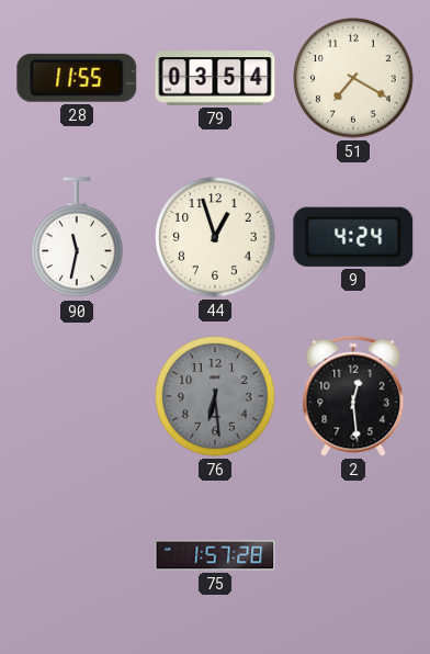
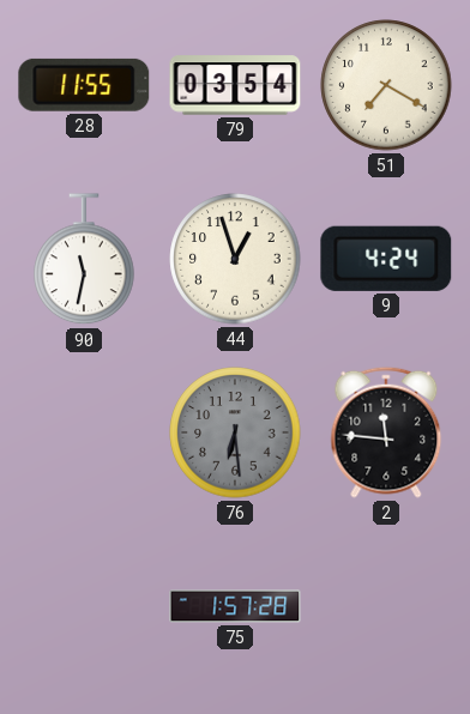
2: 12:29 -> 11:46
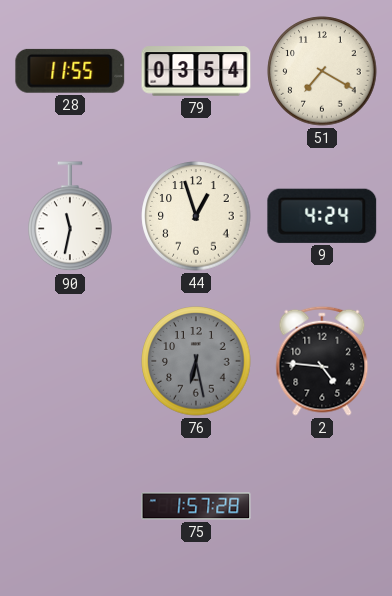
76: 6:29 -> 6:28
2: 11:46 -> 4:46
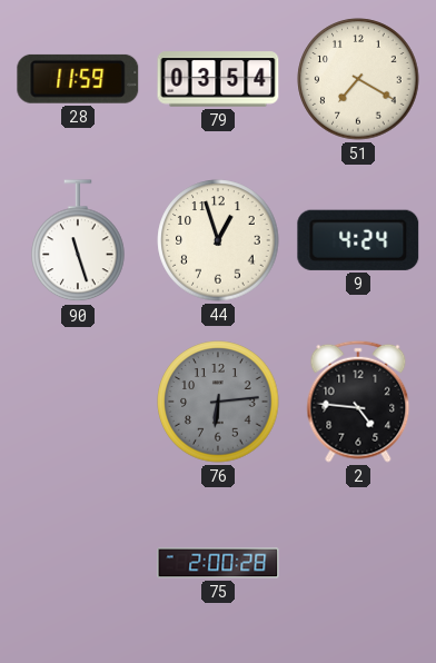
28: 11:55 -> 11:59
90: 11:32 -> 11:27
76: 6:28 -> 6:14
75: 1:57 -> 2:00
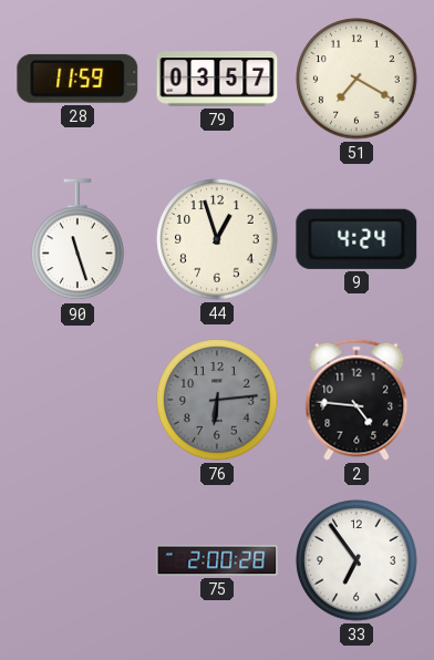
79: 03:54 -> 03:57
33: none -> 6:54
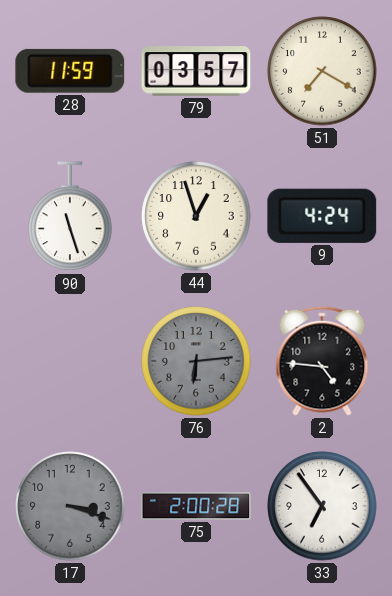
17: none -> 3:18
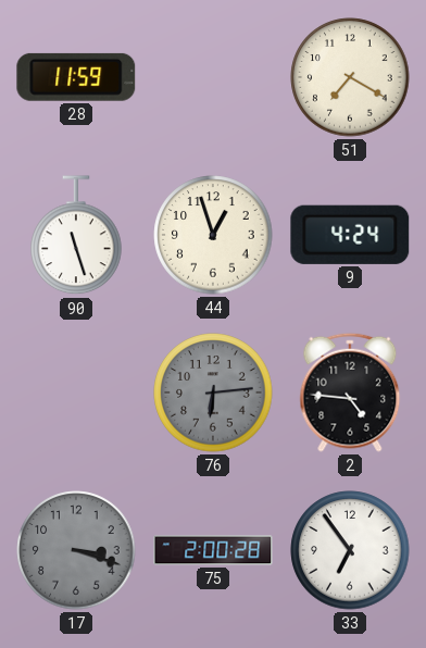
79: 03:57 -> none
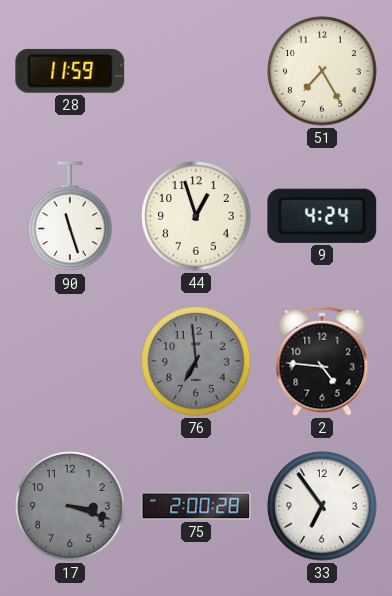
51: 7:20 -> 7:25
76: 6:14 -> 6:59
